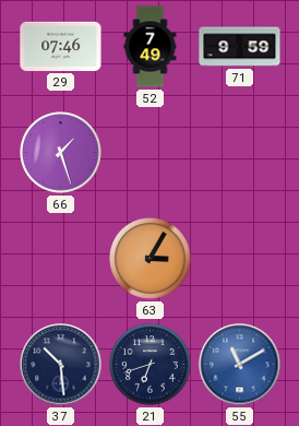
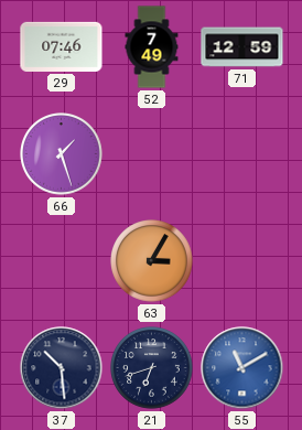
71: 9:59 -> 12:59
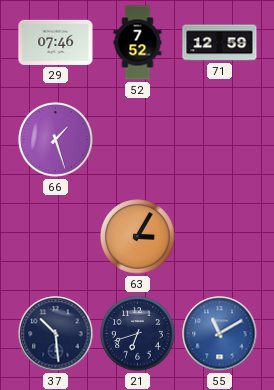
52: 7:49 -> 7:52
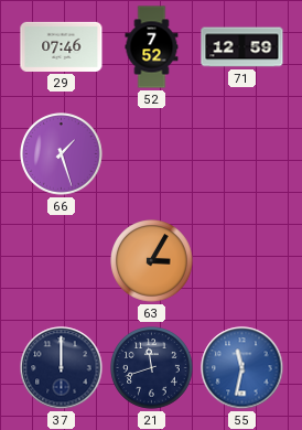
37: 10:29 -> 12:00
21: 6:42 -> 11:42
55: 11:10 -> 11:32
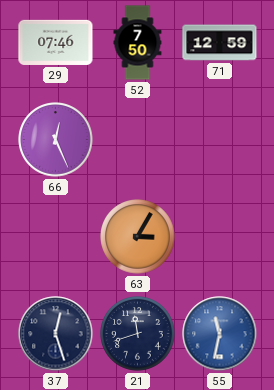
52: 7:52 -> 7:50
66: 1:27 -> 12:26
37: 12:00 -> 12:27
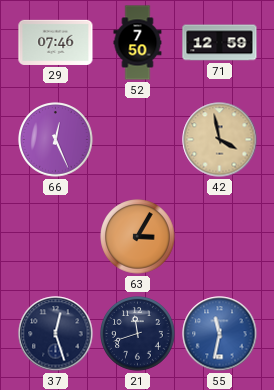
42: none -> 3:58
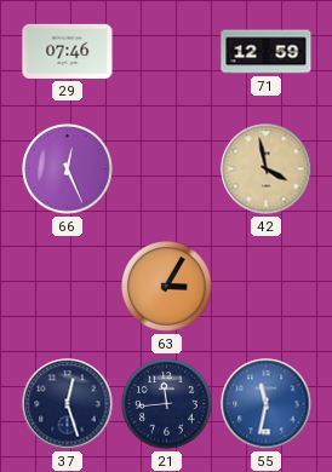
52: 7:50 -> none
21: 11:42 -> 11:44
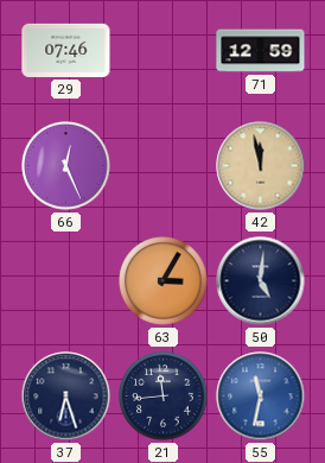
42: 3:58 -> 11:58
50: none -> 5:01
37: 12:27 -> 6:27
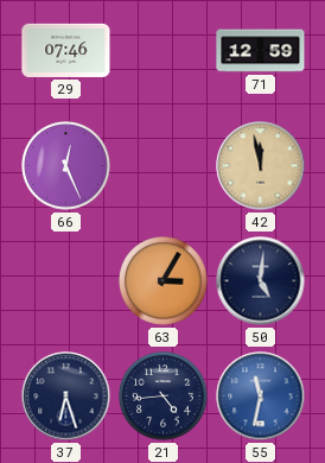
21: 11:44 -> 4:44
